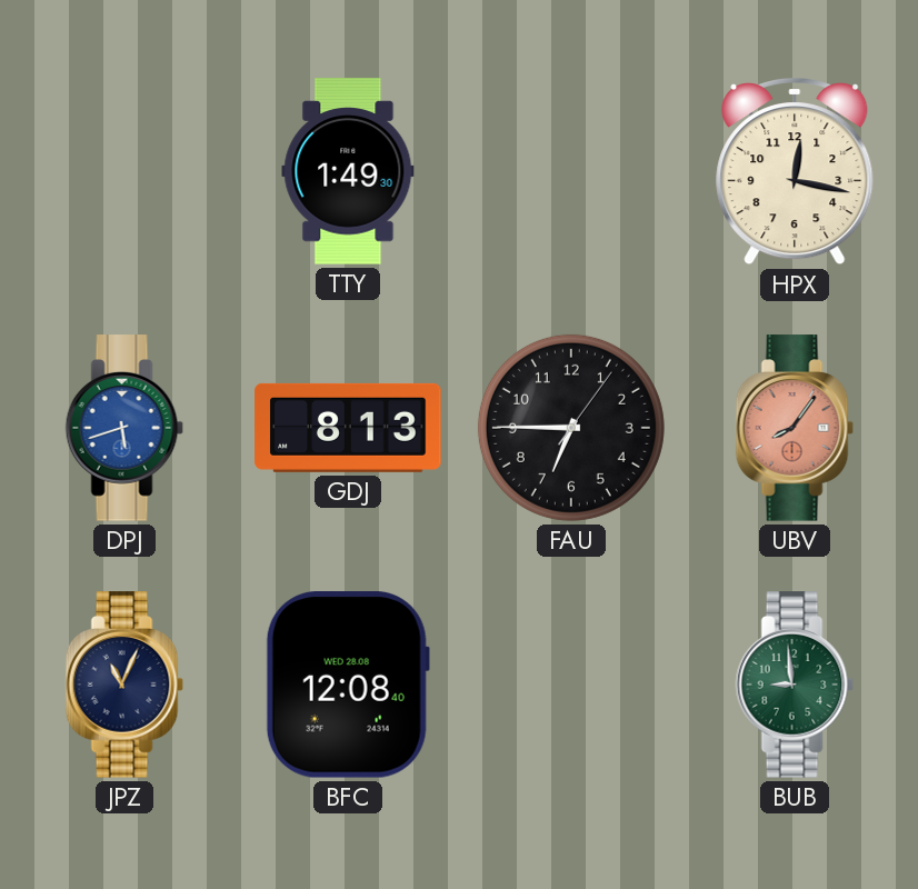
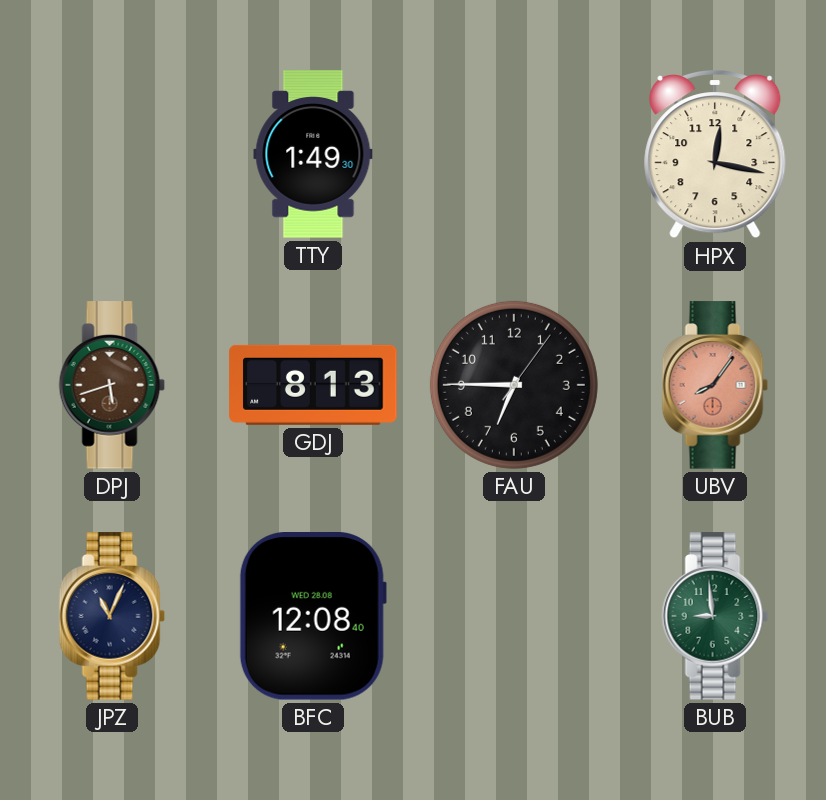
DPJ dial: blue -> brown
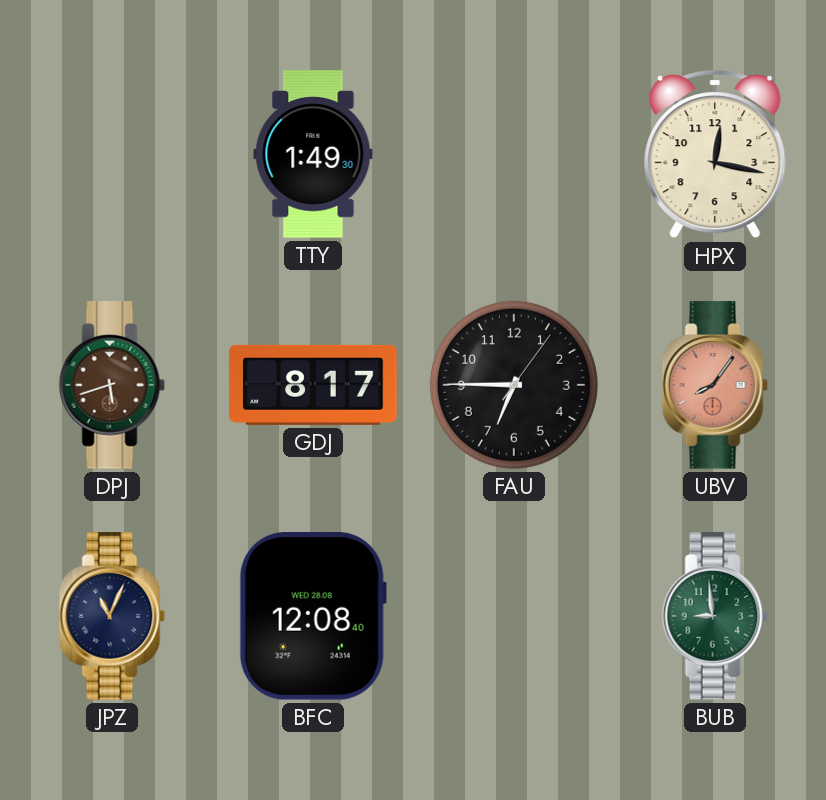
GDJ: 8:13 -> 8:17
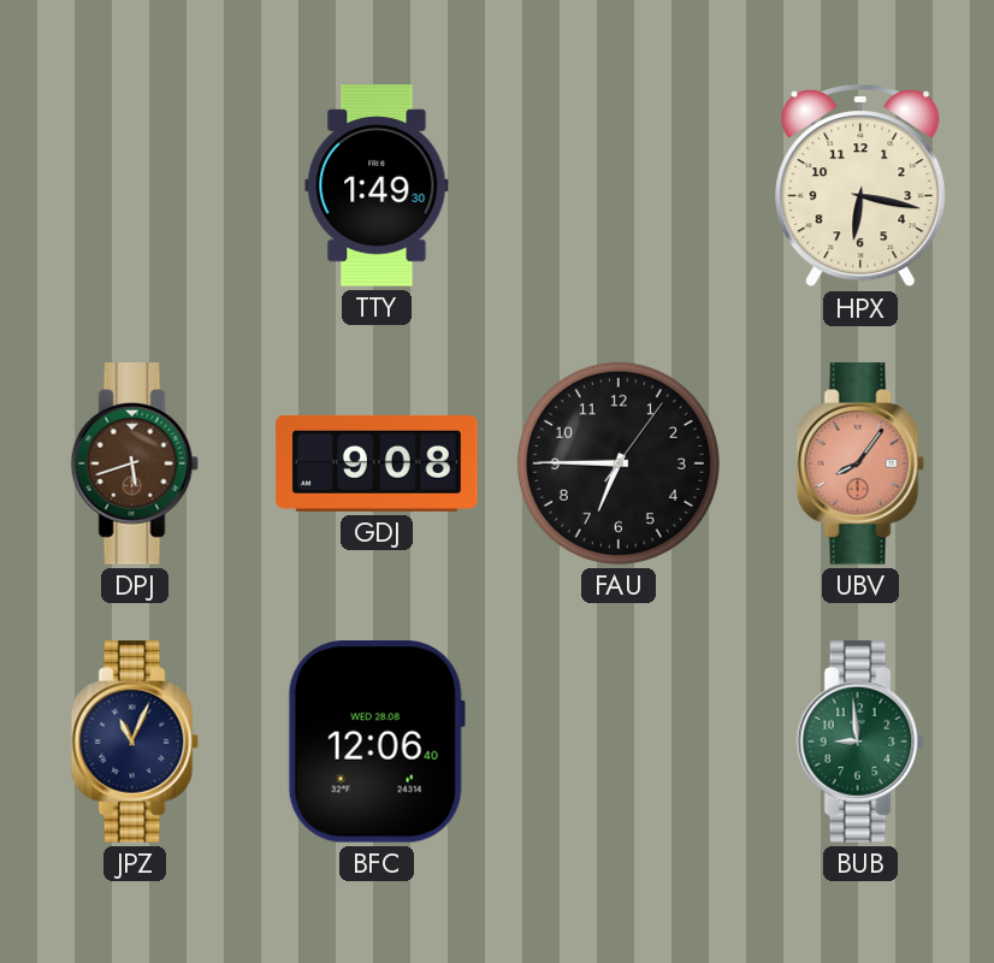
HPX: 12:17 -> 6:17
GDJ: 8:17 -> 9:08
BFC: 12:08 -> 12:06
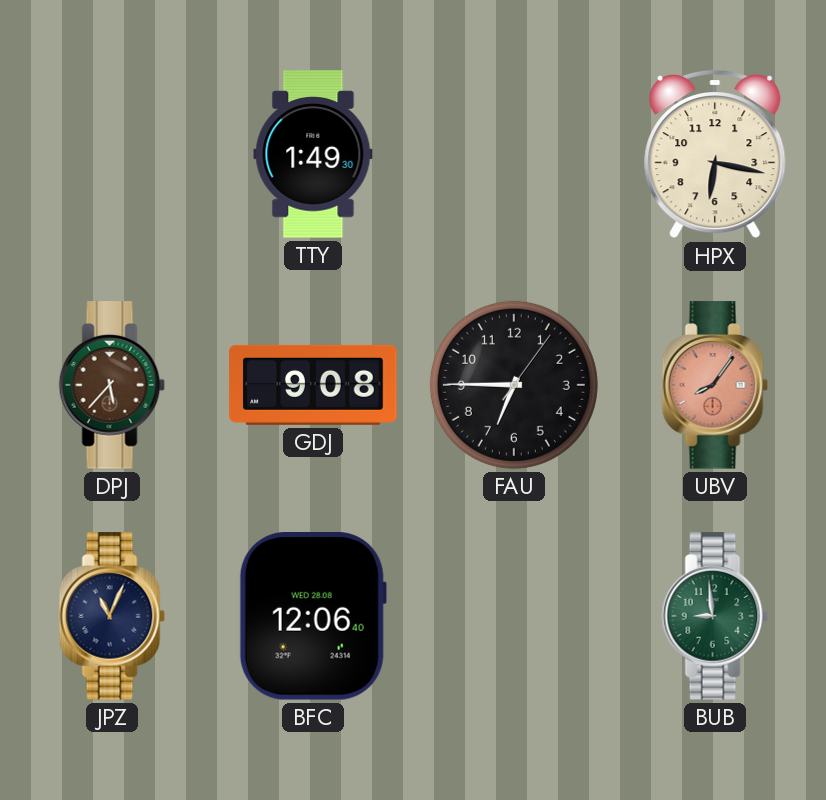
DPJ: 5:42 -> 5:37
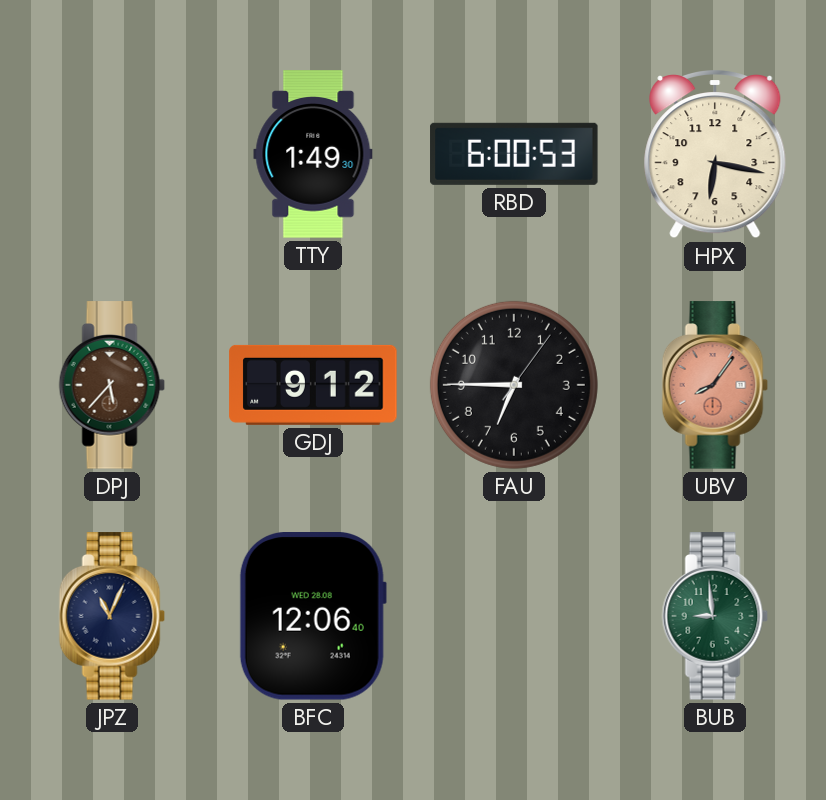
RBD: none -> 6:00
GDJ: 9:08 -> 9:12
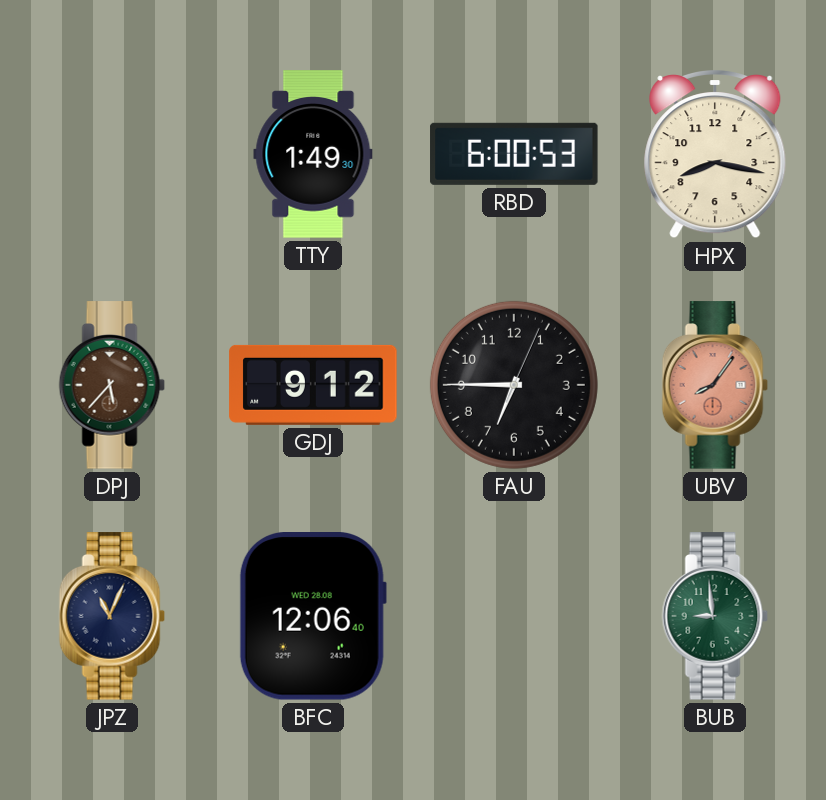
HPX: 6:17 -> 8:17
FAU: 6:45:06 -> 6:45:04
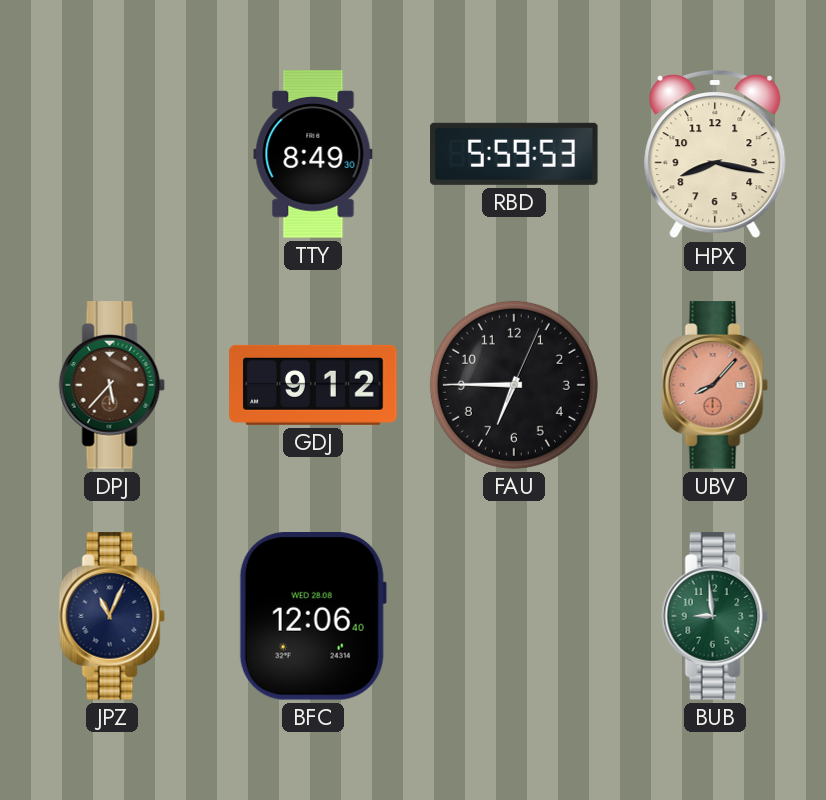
TTY: 1:49 -> 8:49
RBD: 6:00 -> 5:59
UBV: 8:06 -> 8:07
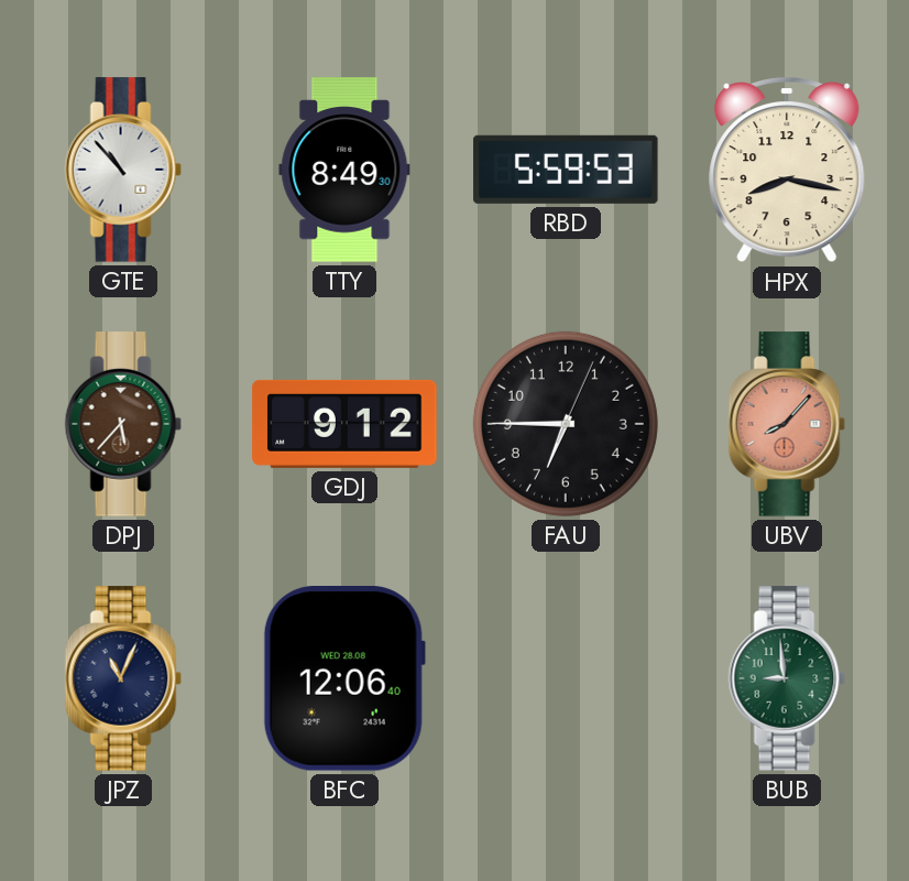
GTE: none -> 10:53
